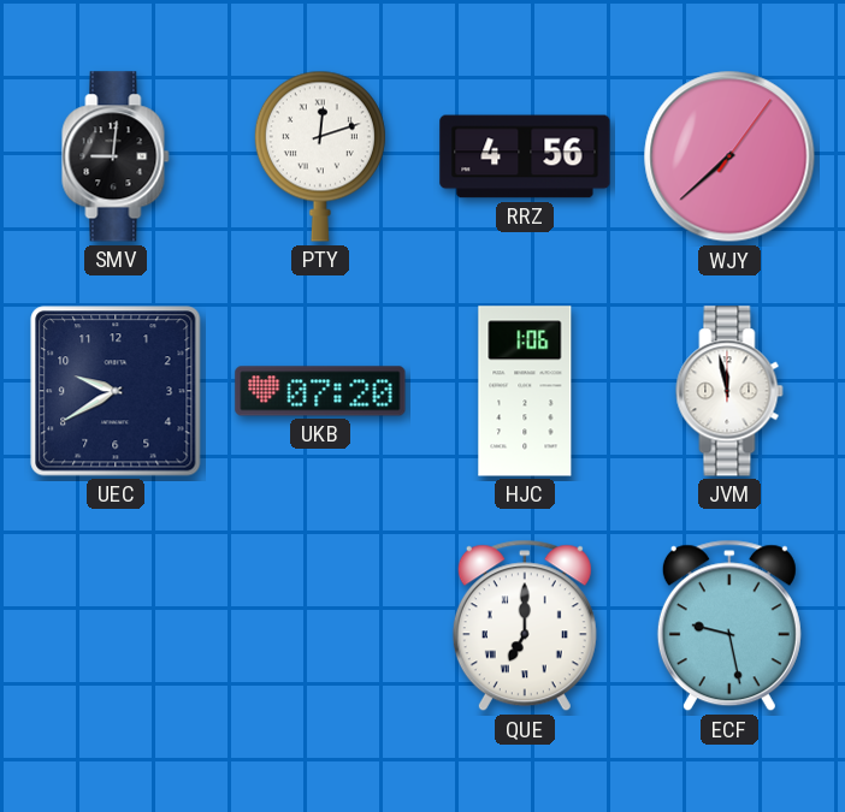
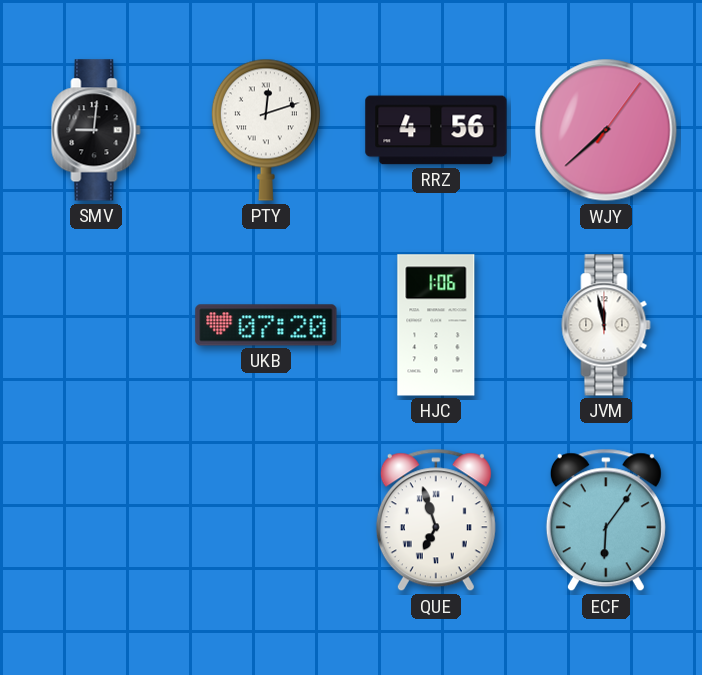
UEC: 9:40 -> none
QUE: 7:00 -> 6:57
ECF: 9:28 -> 6:06
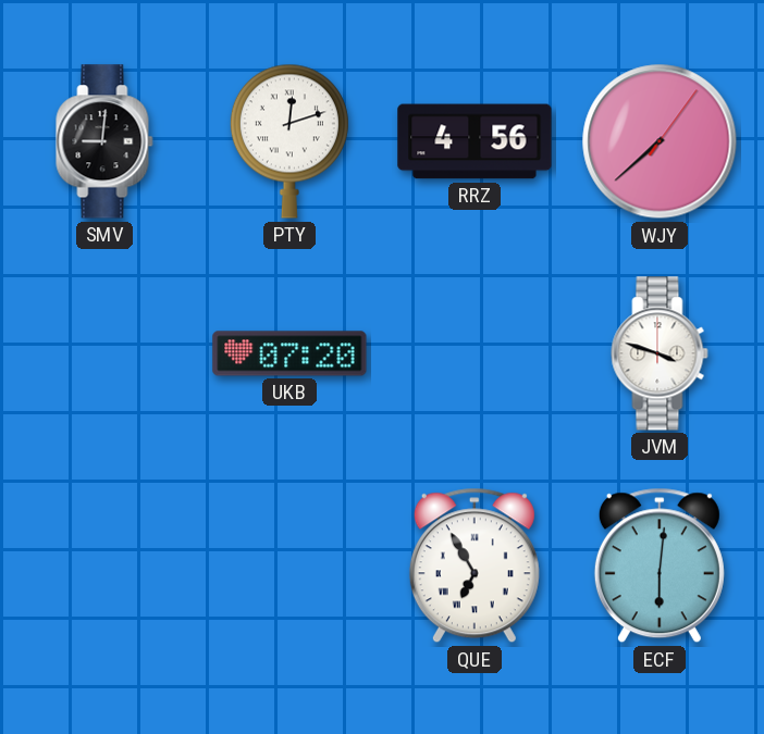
HJC: 1:06 -> none
JVM: 11:58 -> 3:48
QUE: 6:57 -> 6:55
ECF: 6:06 -> 6:01
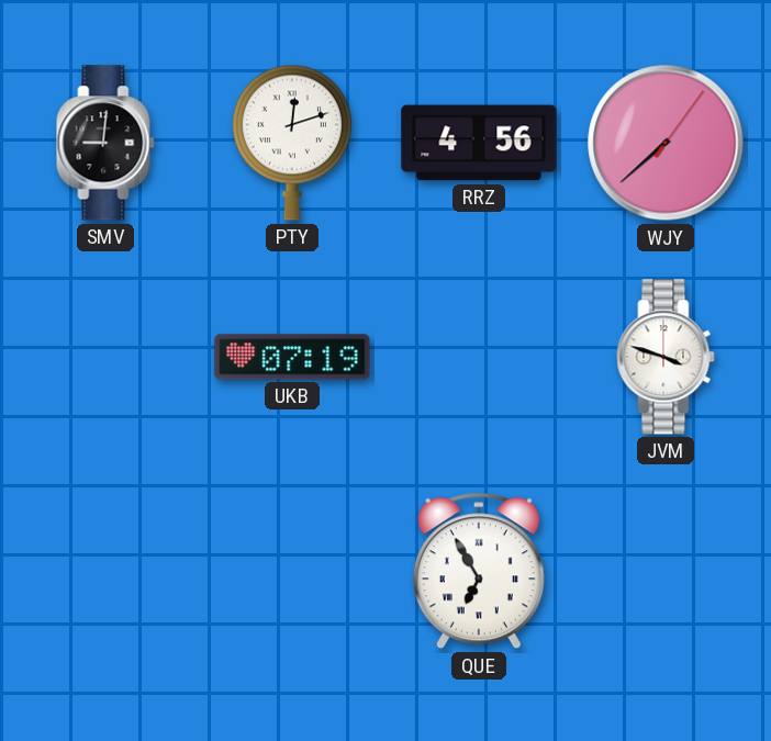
UKB: 07:20 -> 07:19
ECF: 6:01 -> none
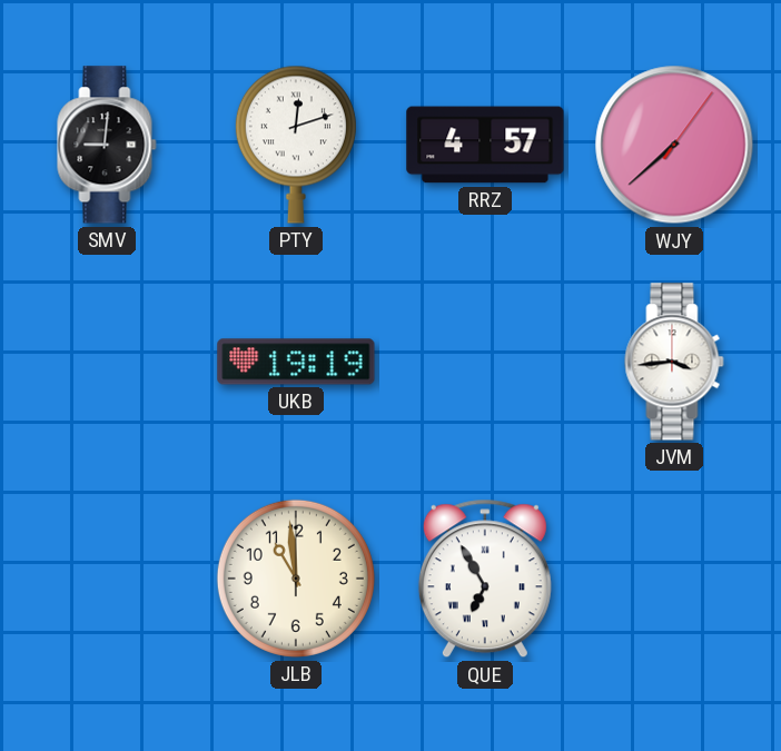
RRZ: 4:56 -> 4:57
UKB: 07:19 -> 19:19
JVM: 3:48 -> 3:44
JLB: none -> 10:59
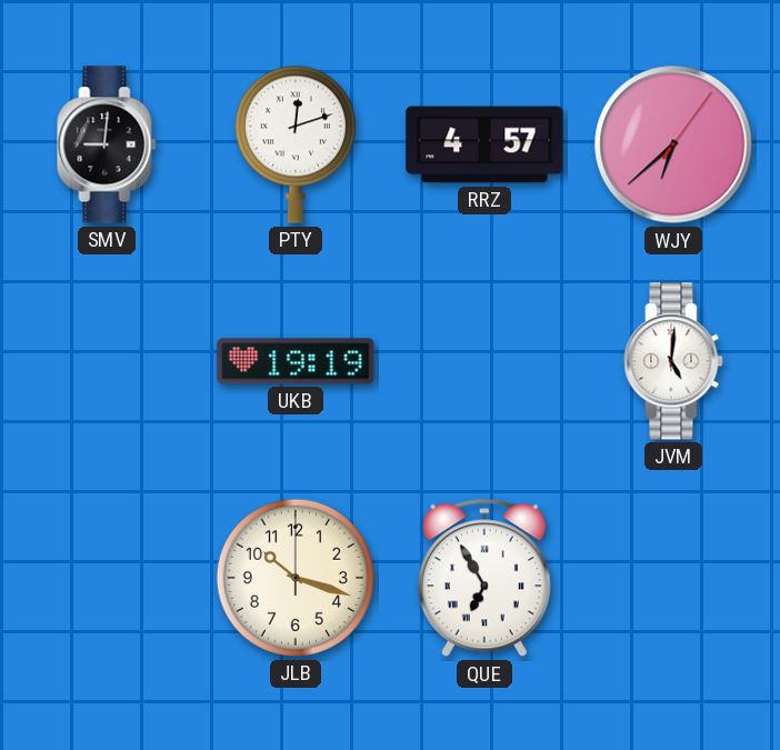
WJY: 7:38 -> 6:38
JVM: 3:44 -> 5:01
JLB: 10:59 -> 10:18
